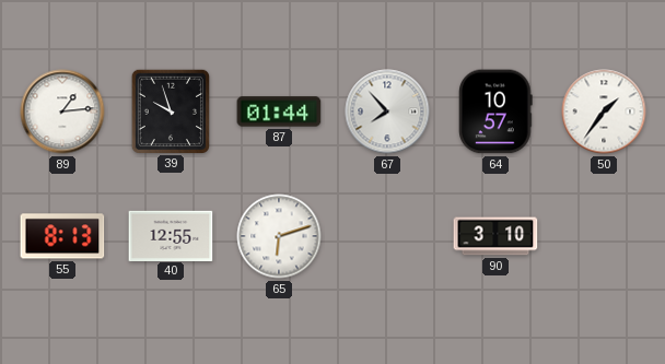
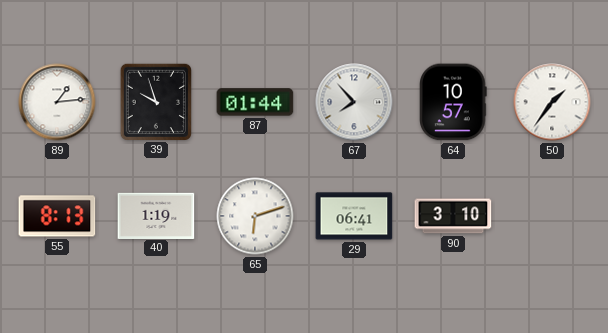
40: 12:55 -> 1:19
29: none -> 06:41
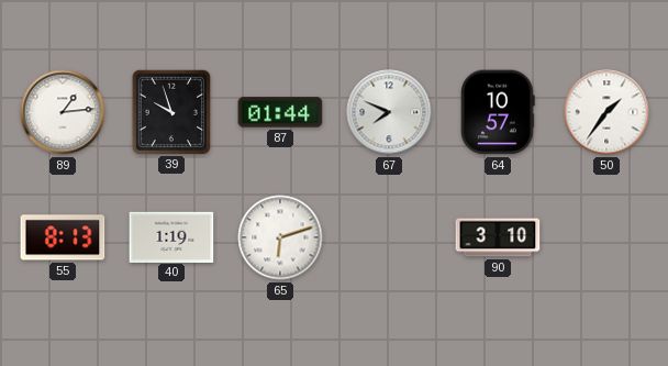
67: 7:53 -> 7:49
29: 06:41 -> none
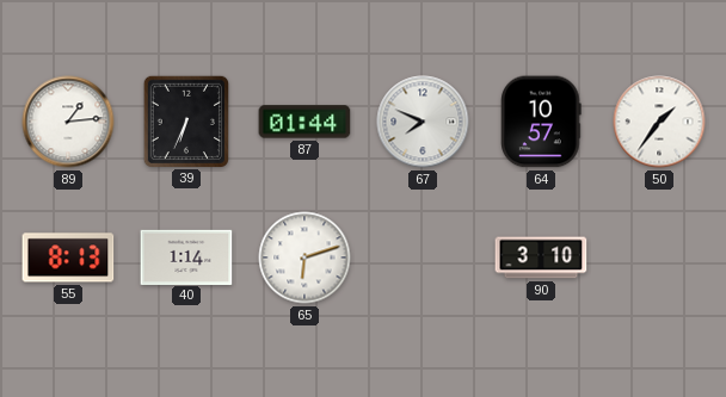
39: 9:57 -> 6:34
40: 1:19 -> 1:14
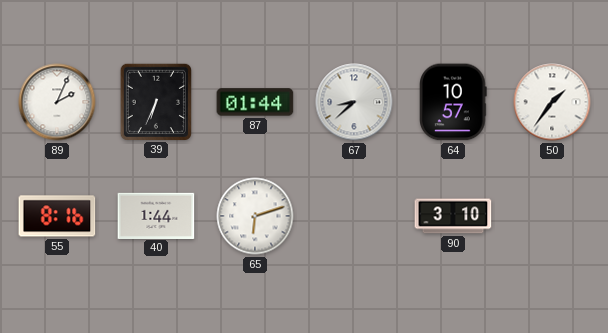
89: 1:14 -> 2:04
67: 7:49 -> 8:38
55: 8:13 -> 8:16
40: 1:14 -> 1:44
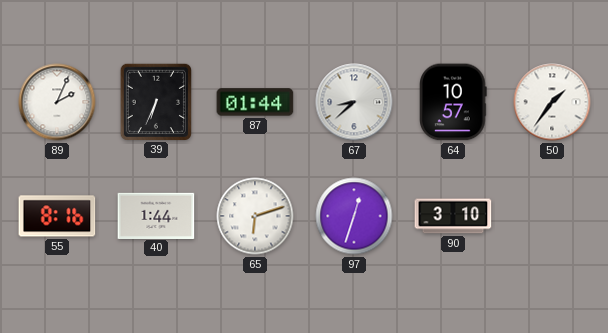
97: none -> 12:33
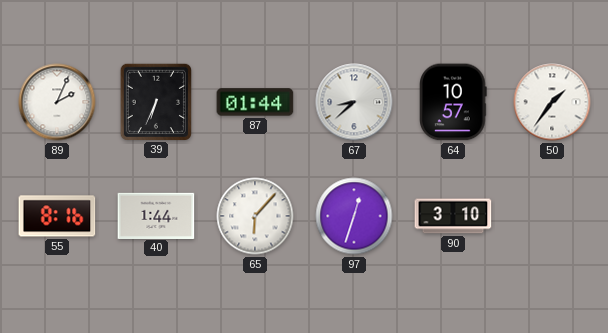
65: 6:12 -> 6:07
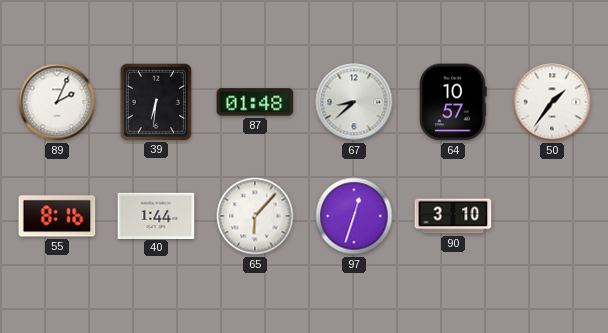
39: 6:34 -> 6:31
87: 01:44 -> 01:48
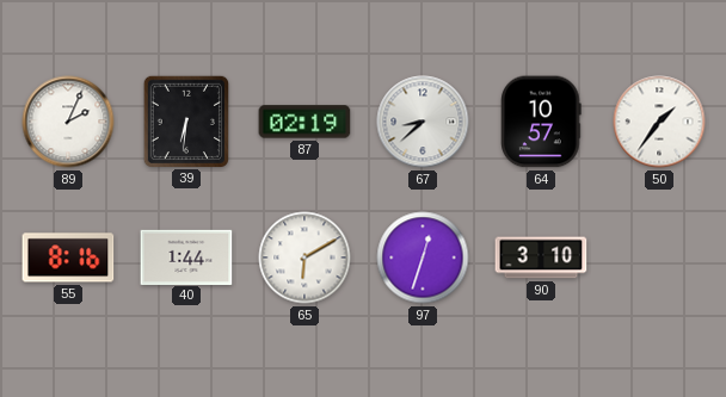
87: 01:48 -> 02:19
65: 6:07 -> 6:10
